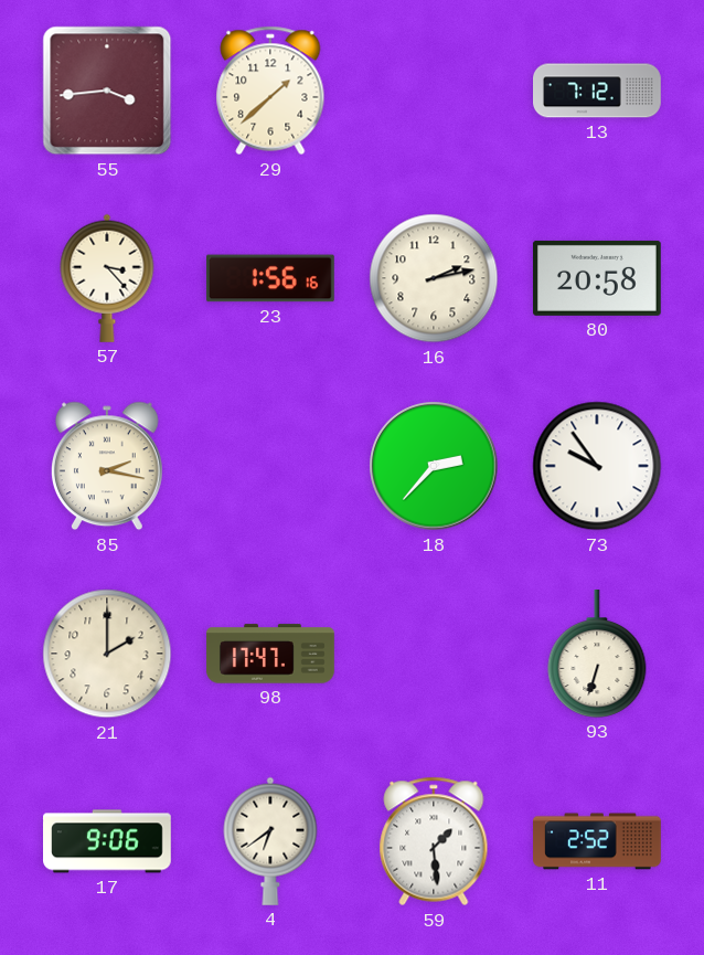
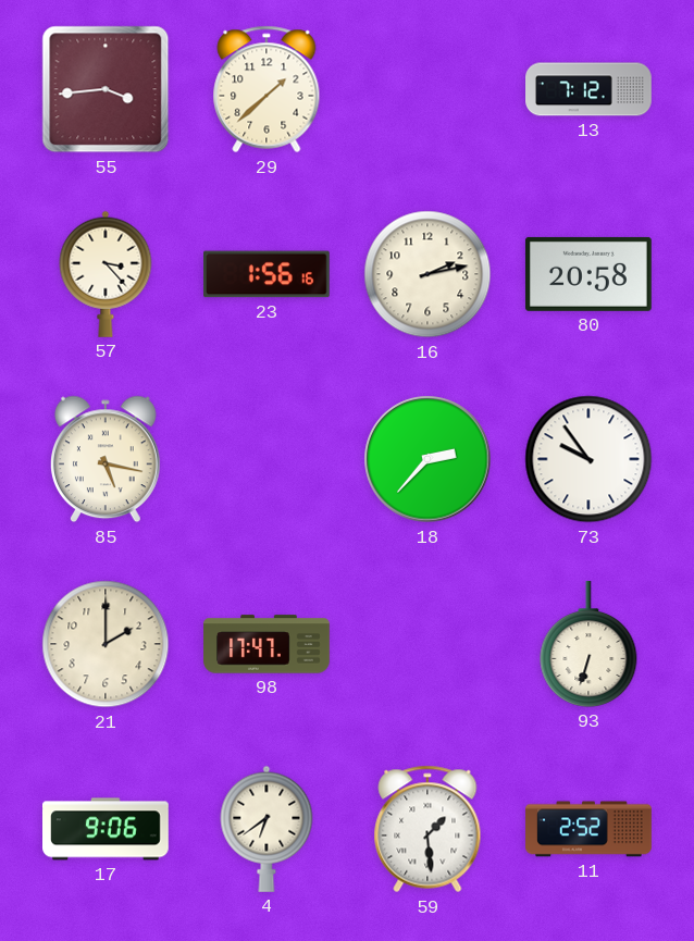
85: 2:17 -> 5:17
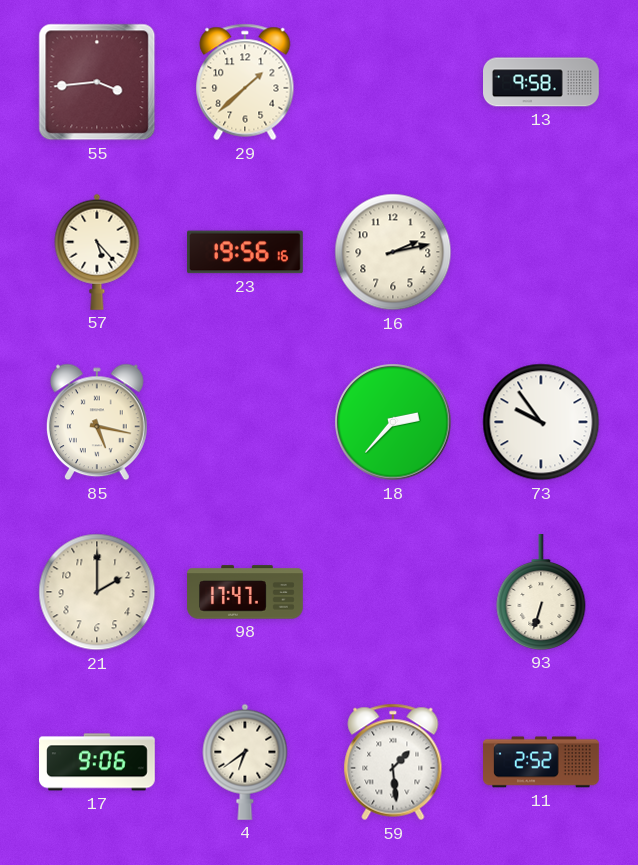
13: 7:12 -> 9:58
57: 3:23 -> 5:23
23: 1:56 -> 19:56
80: 20:58 -> none
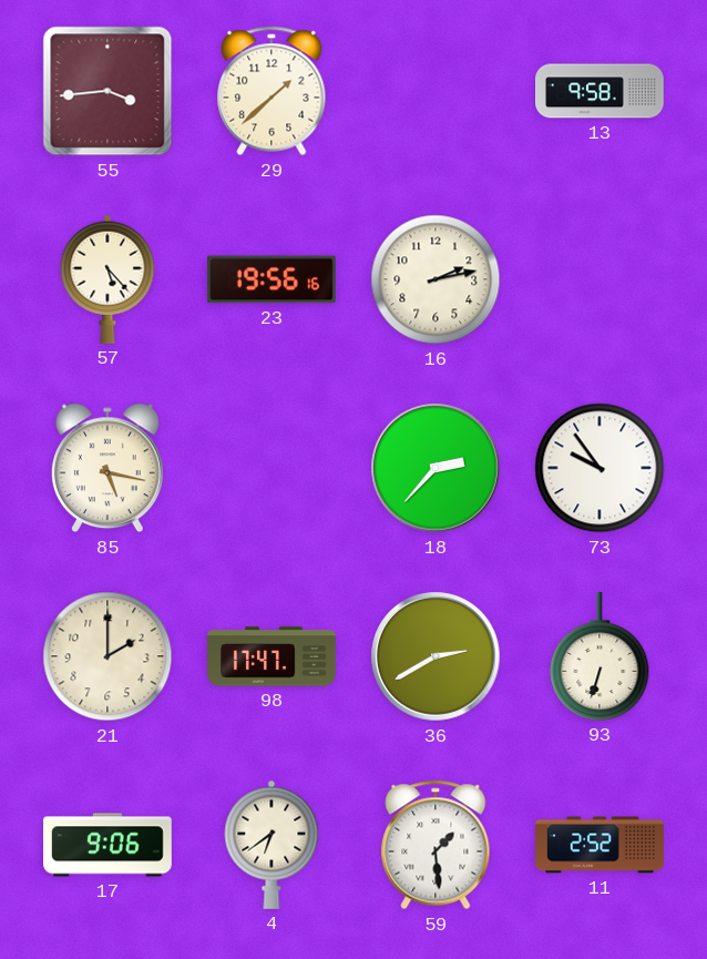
36: none -> 2:40
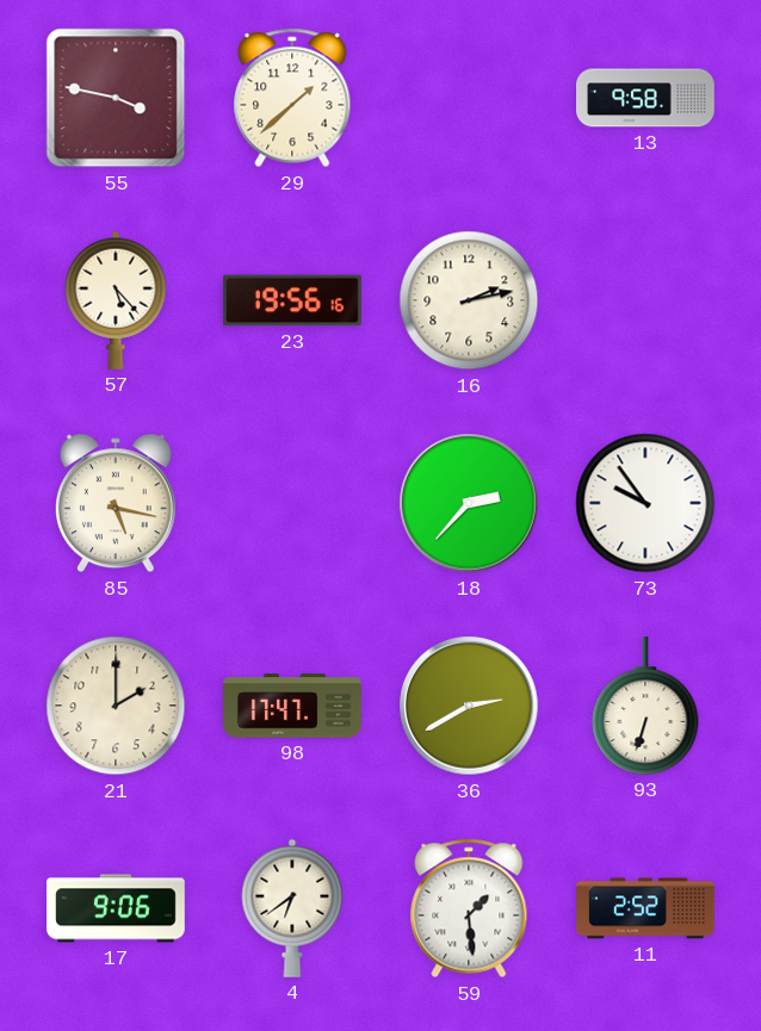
55: 3:44 -> 3:47
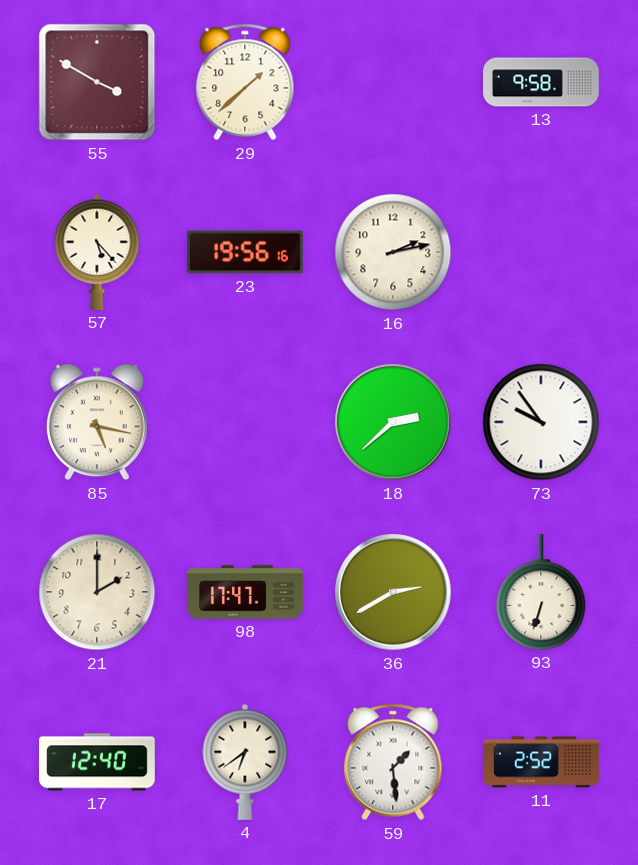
55: 3:47 -> 3:50
18: 2:37 -> 2:38
17: 9:06 -> 12:40
